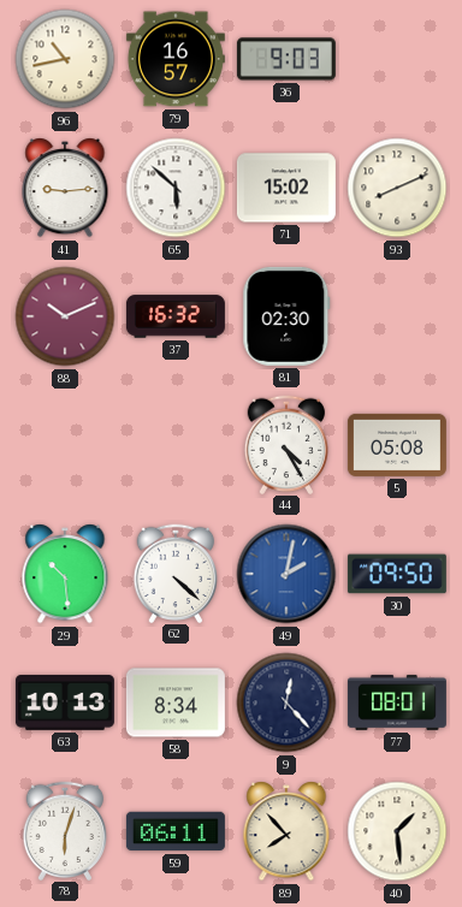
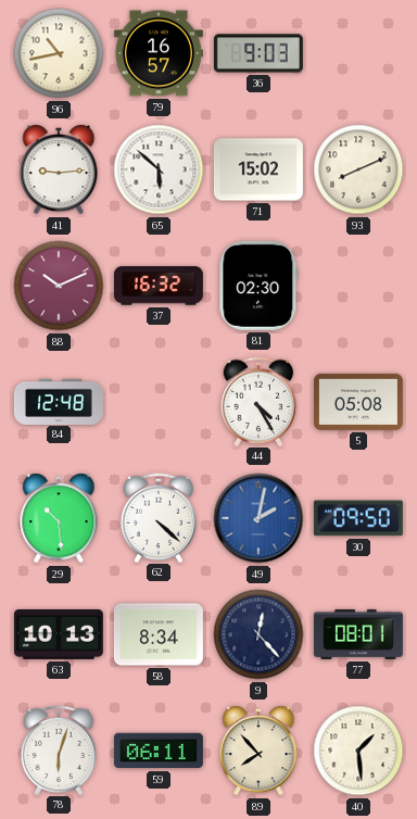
84: none -> 12:48
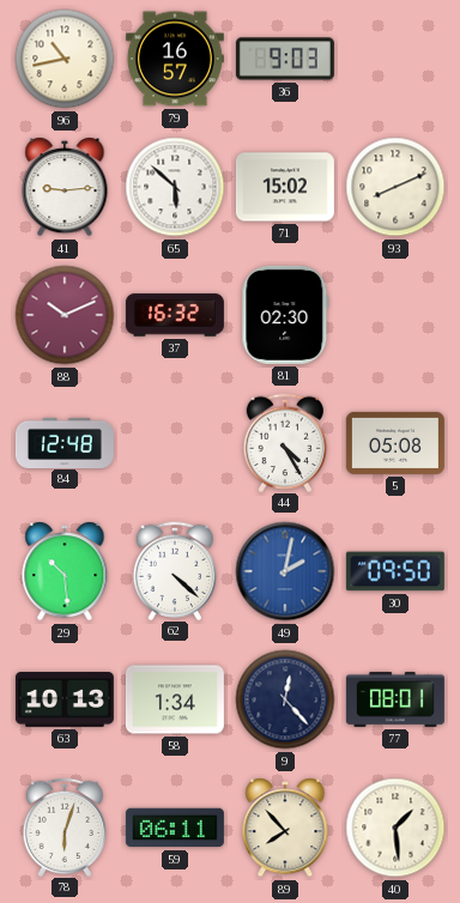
58: 8:34 -> 1:34
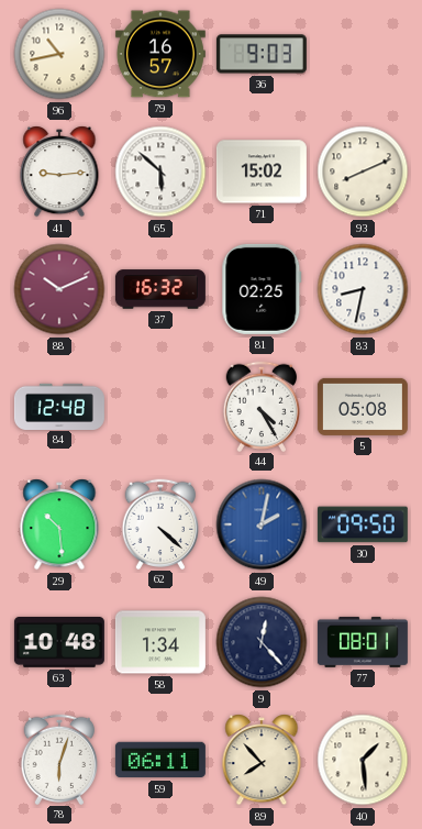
81: 02:30 -> 02:25
83: none -> 8:32
63: 10:13 -> 10:48
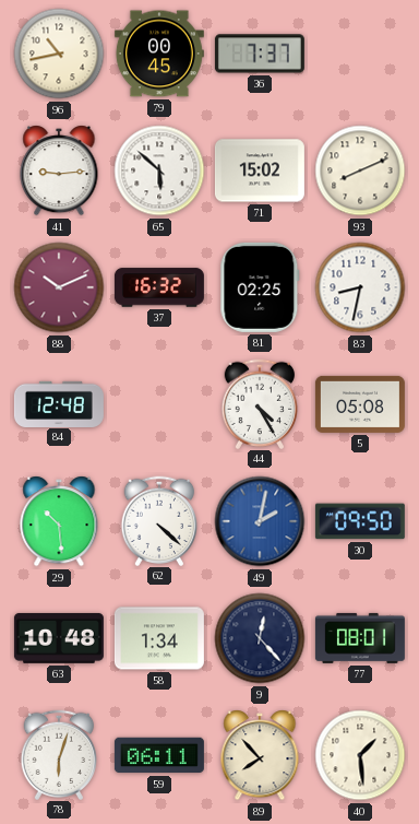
79: 16:57 -> 00:45
36: 9:03 -> 7:37
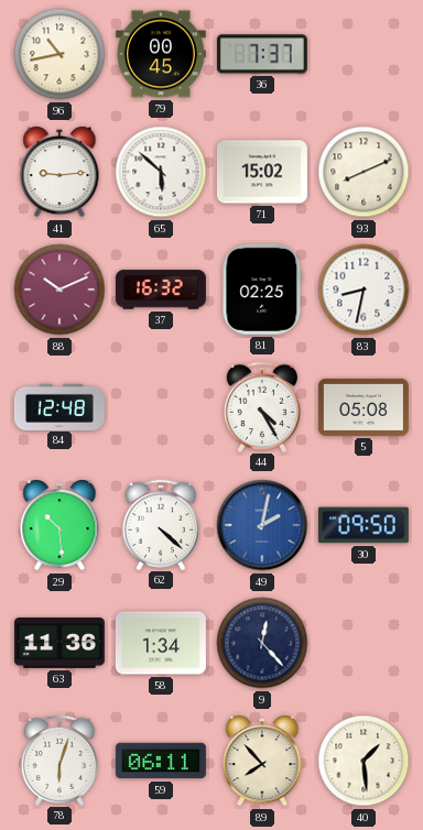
63: 10:48 -> 11:36
77: 08:01 -> none
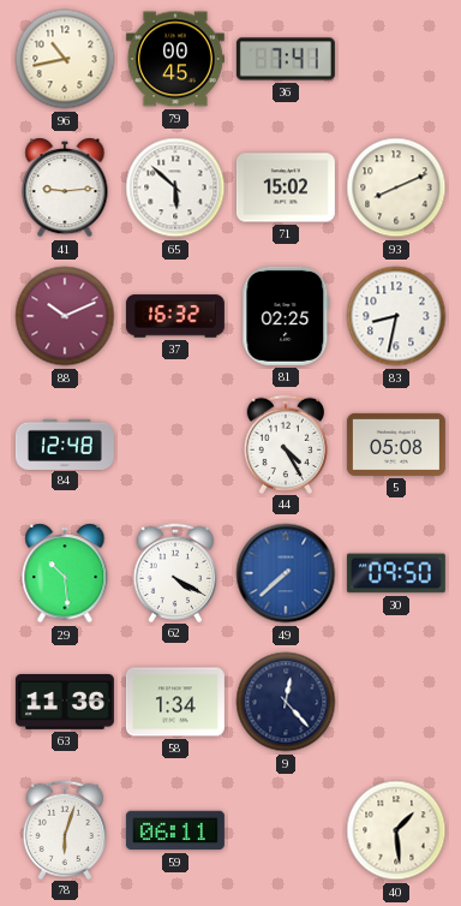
36: 7:37 -> 7:41
62: 4:22 -> 4:20
49: 2:02 -> 7:38
89: 7:53 -> none
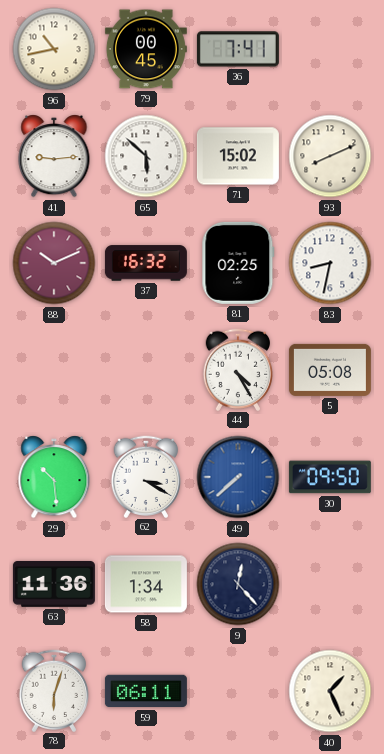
84: 12:48 -> none
62: 4:20 -> 3:20
40: 1:29 -> 1:26
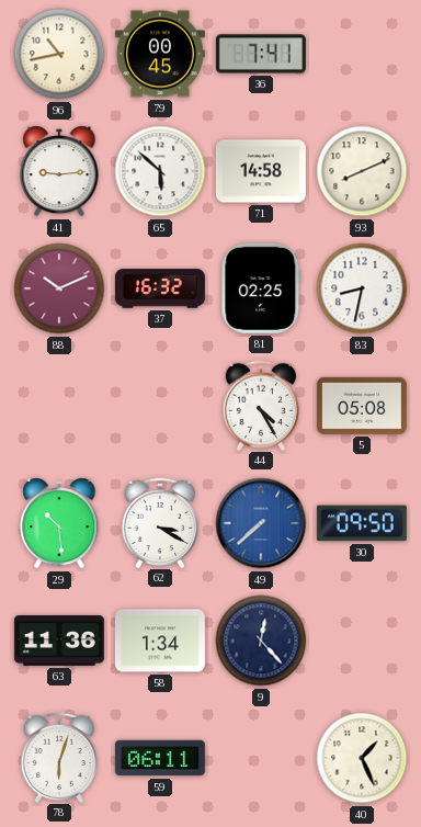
71: 15:02 -> 14:58
